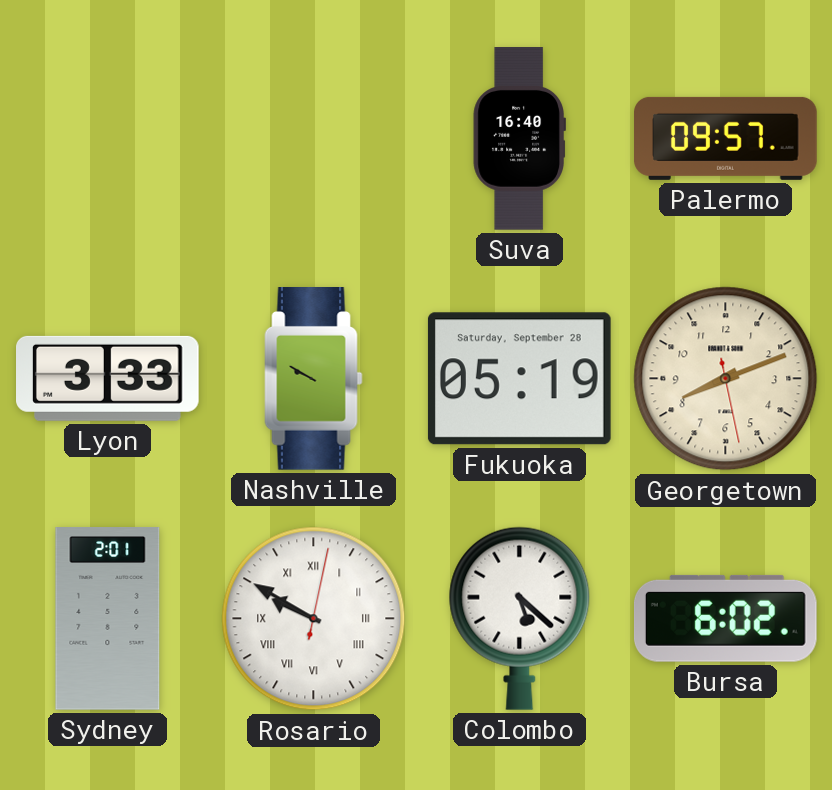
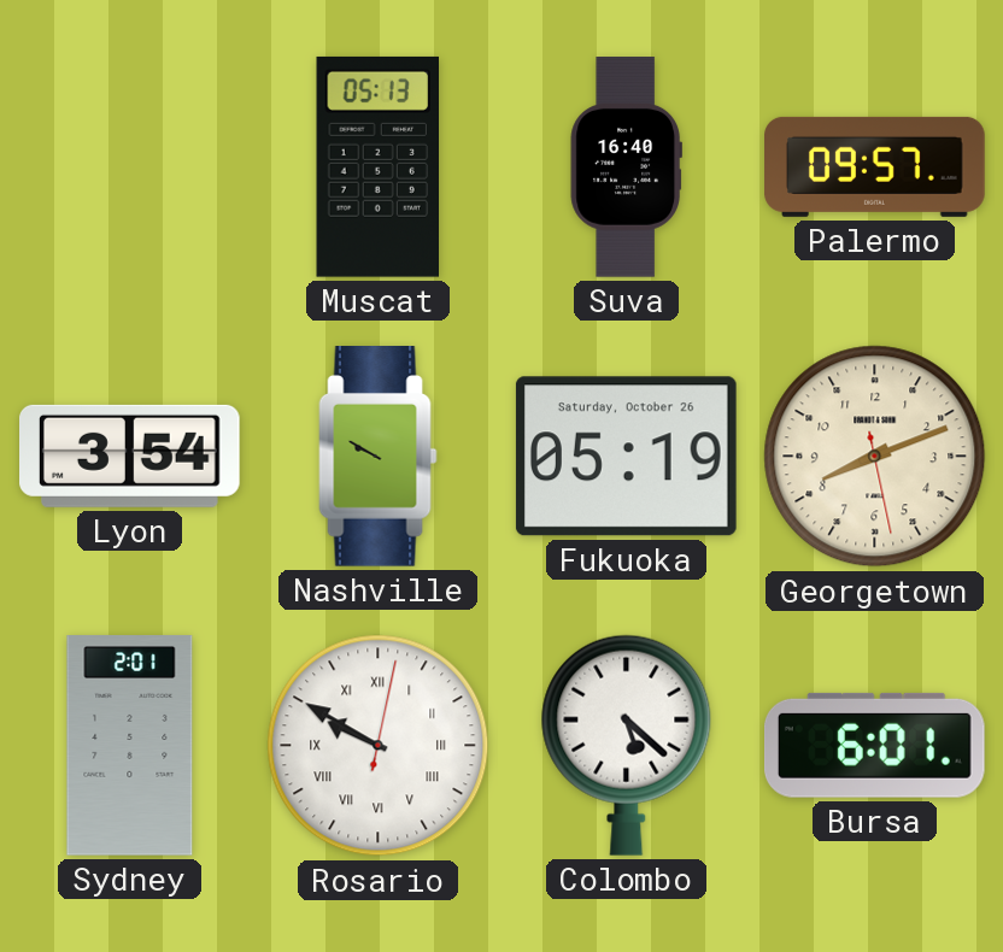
Muscat: none -> 05:13
Lyon: 3:33 -> 3:54
Fukuoka date: Saturday, September 28 -> Saturday, October 26
Bursa: 6:02 -> 6:01
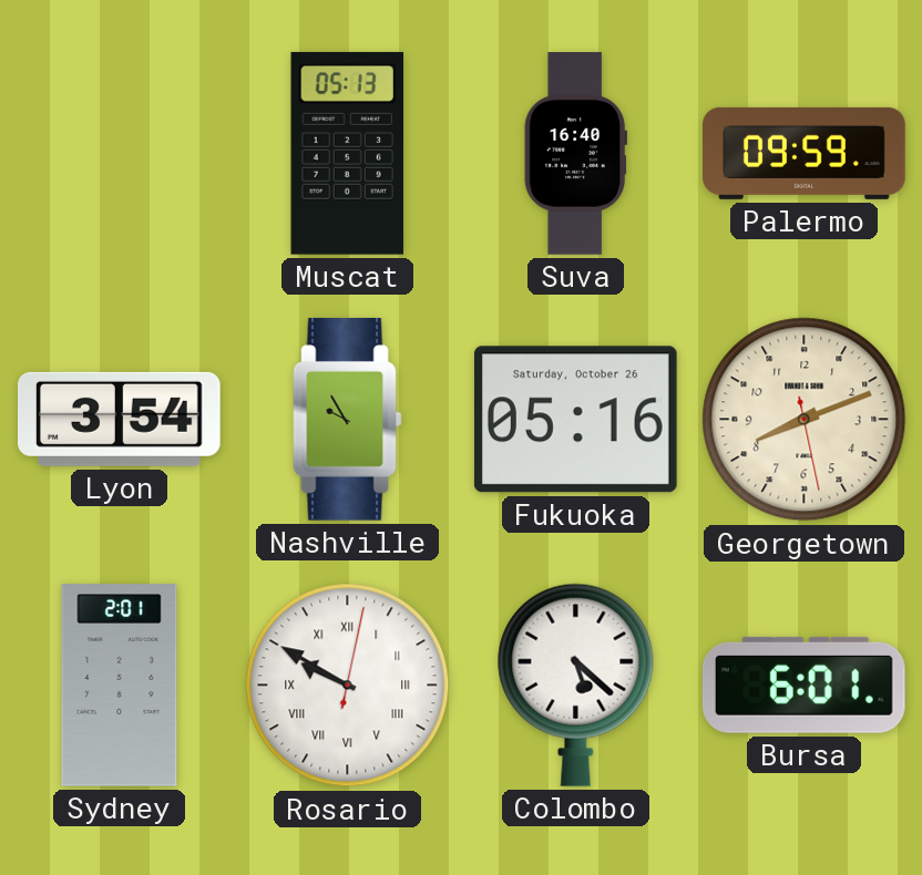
Palermo: 09:57 -> 09:59
Nashville: 9:50 -> 9:55
Fukuoka: 05:19 -> 05:16
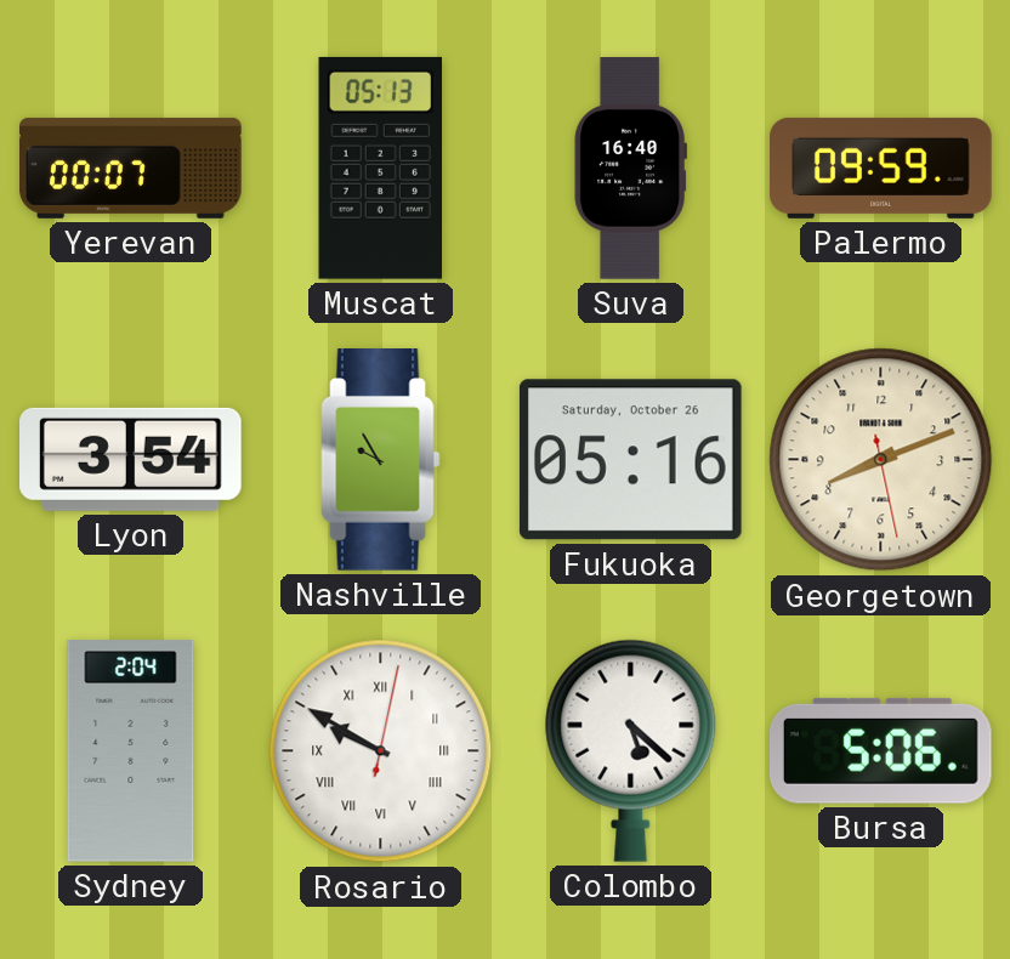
Yerevan: none -> 00:07
Sydney: 2:01 -> 2:04
Bursa: 6:01 -> 5:06
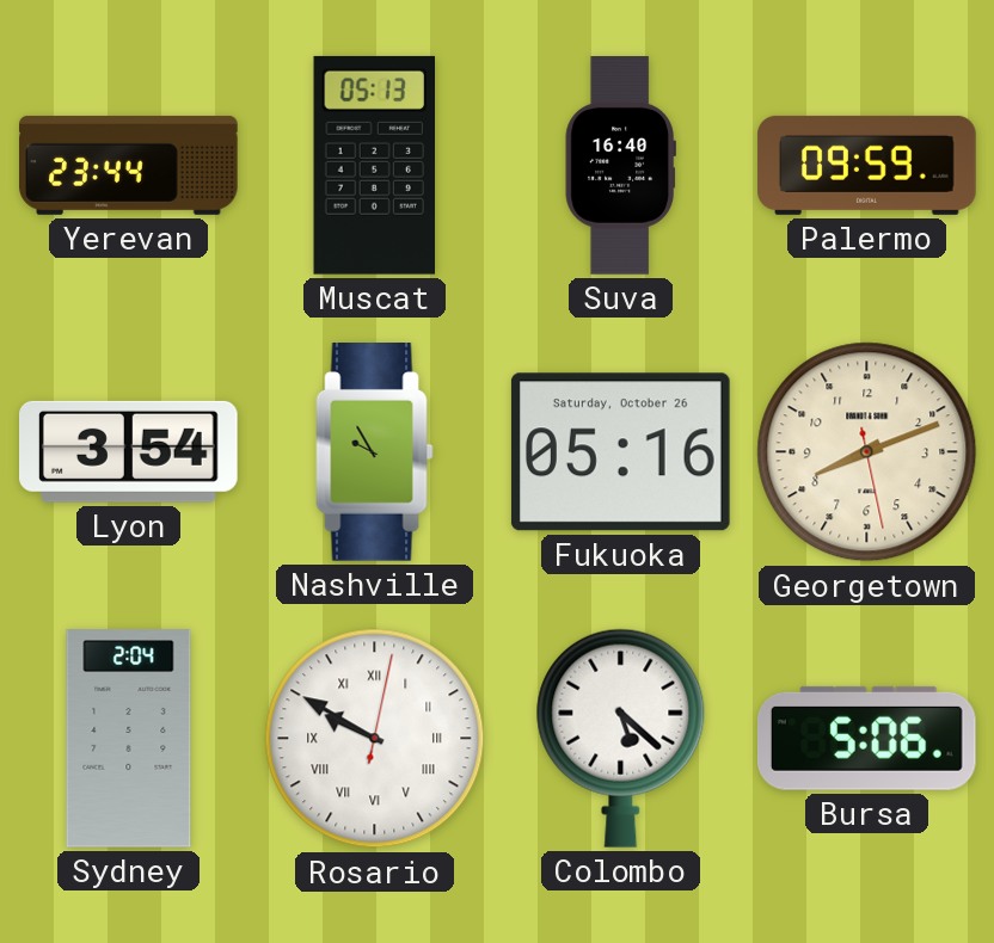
Yerevan: 00:07 -> 23:44
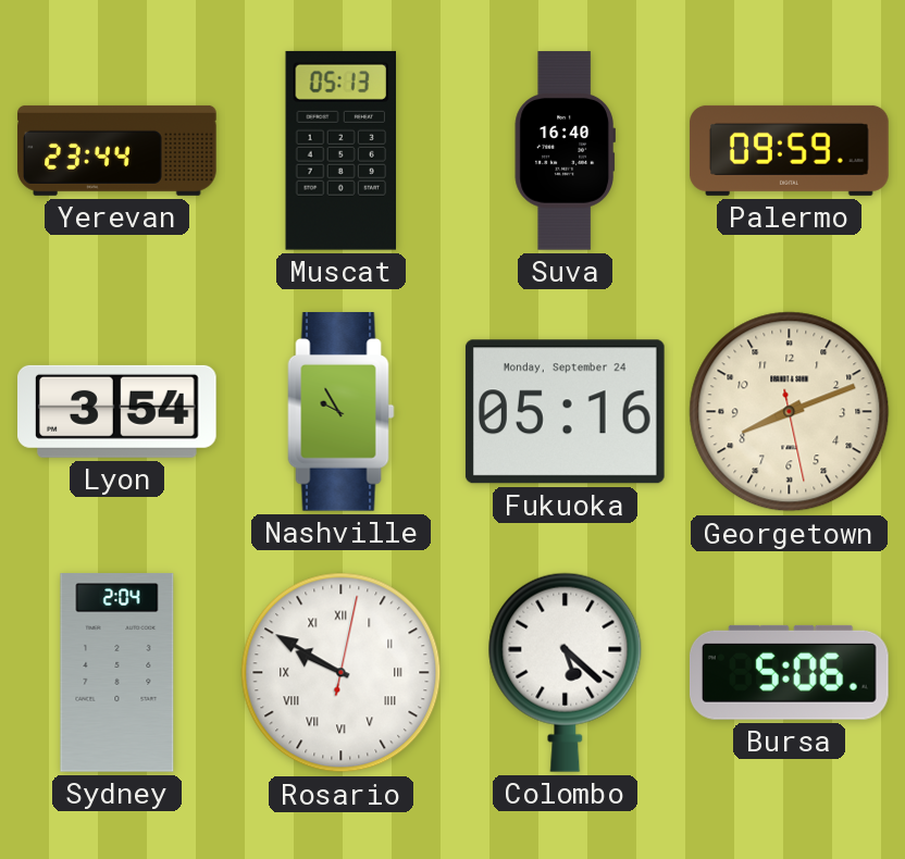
Fukuoka date: Saturday, October 26 -> Monday, September 24
